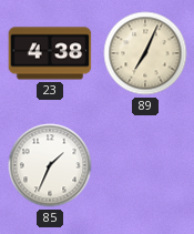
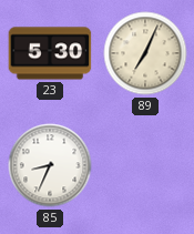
23: 4:38 -> 5:30
85: 1:34 -> 8:34
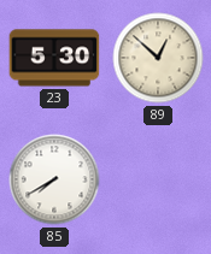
89: 7:04 -> 12:52
85: 8:34 -> 7:40
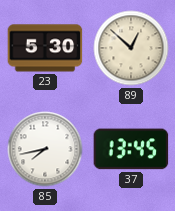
85: 7:40 -> 7:43
37: none -> 13:45
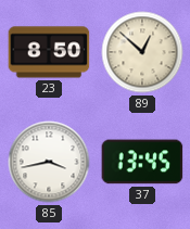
23: 5:30 -> 8:50
85: 7:43 -> 3:43
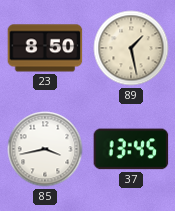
89: 12:52 -> 1:28
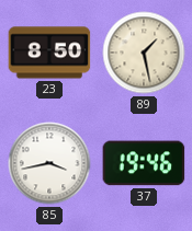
37: 13:45 -> 19:46
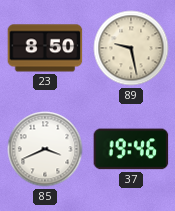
89: 1:28 -> 9:28
85: 3:43 -> 3:41
